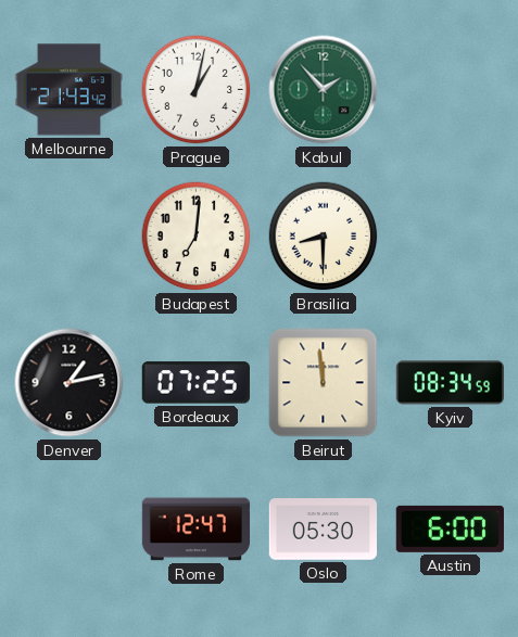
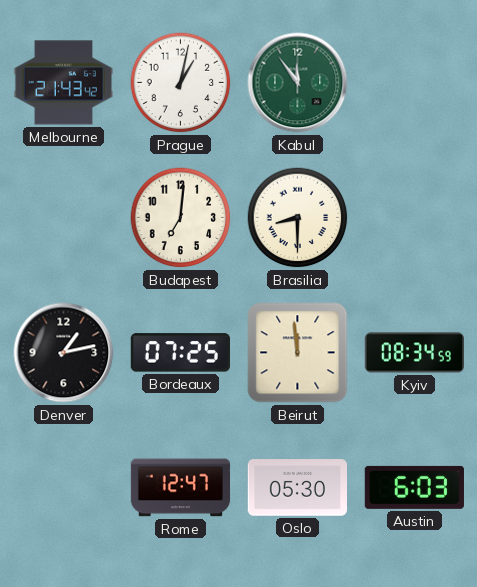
Kabul: 1:53 -> 11:54
Austin: 6:00 -> 6:03
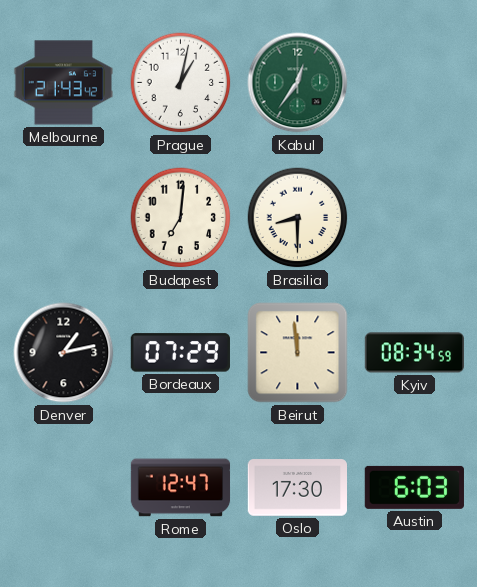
Kabul: 11:54 -> 12:36
Bordeaux: 07:25 -> 07:29
Oslo: 05:30 -> 17:30
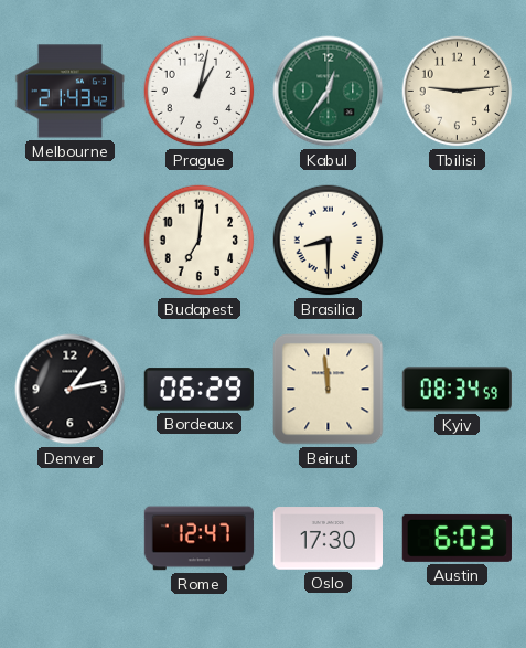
Tbilisi: none -> 9:14
Bordeaux: 07:29 -> 06:29
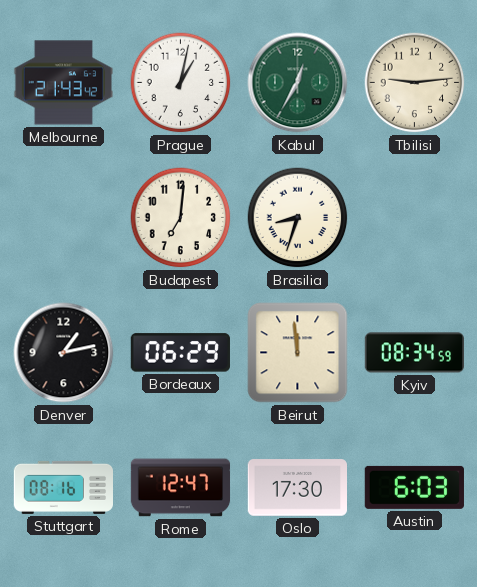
Kabul: 12:36 -> 12:35
Brasilia: 8:30 -> 8:33
Stuttgart: none -> 08:16
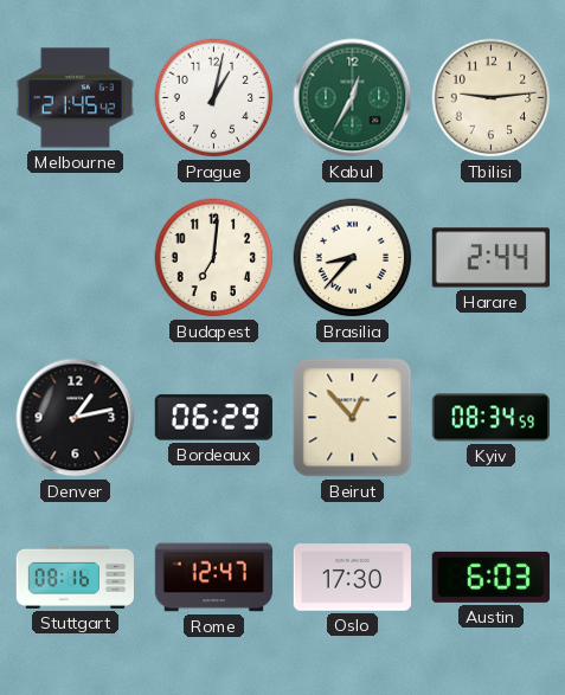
Melbourne: 21:43 -> 21:45
Brasilia: 8:33 -> 8:37
Harare: none -> 2:44
Beirut: 11:59 -> 12:53
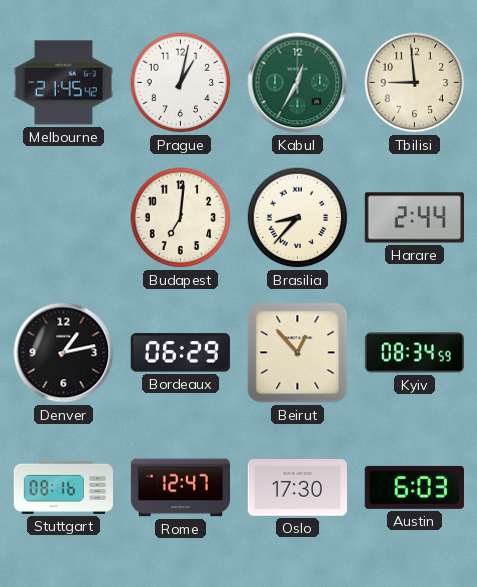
Tbilisi: 9:14 -> 8:59
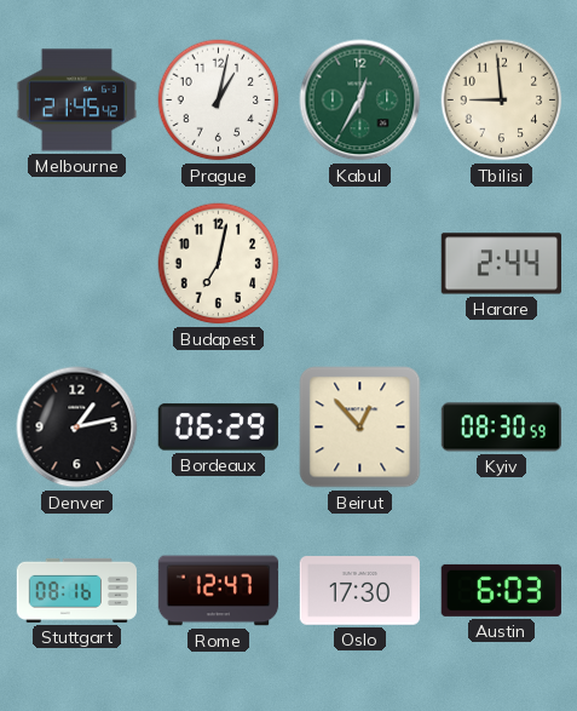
Budapest: 7:01 -> 7:02
Brasilia: 8:37 -> none
Kyiv: 08:34 -> 08:30
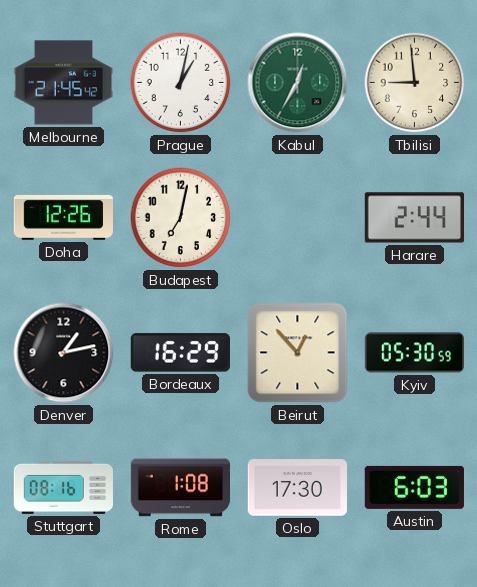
Doha: none -> 12:26
Bordeaux: 06:29 -> 16:29
Kyiv: 08:30 -> 05:30
Rome: 12:47 -> 1:08
